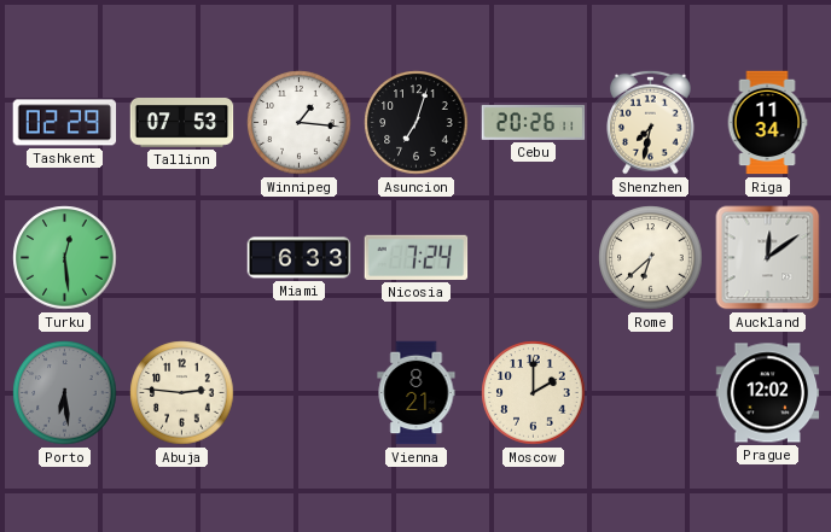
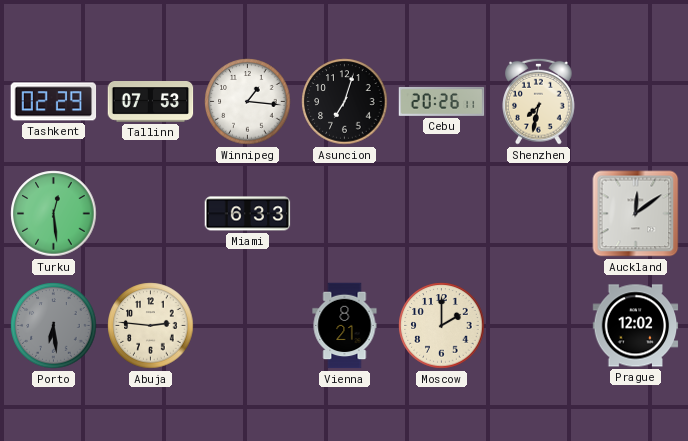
Riga: 11:34 -> none
Nicosia: 7:24 -> none
Rome: 6:38 -> none
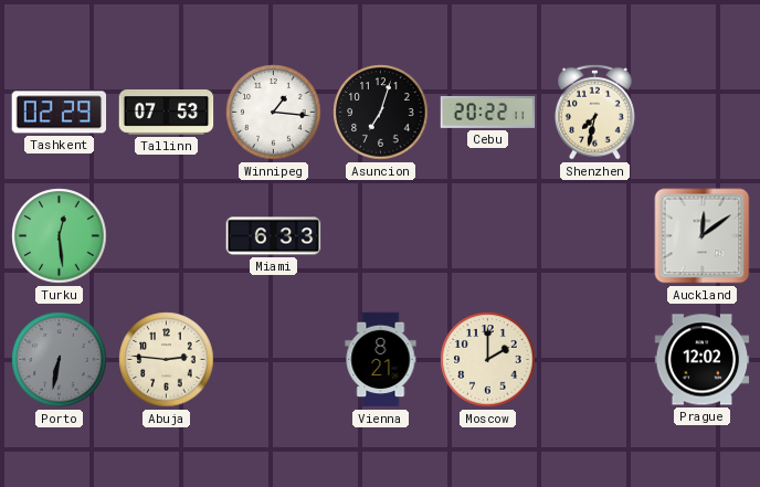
Cebu: 20:26 -> 20:22
Porto: 6:29 -> 6:32
